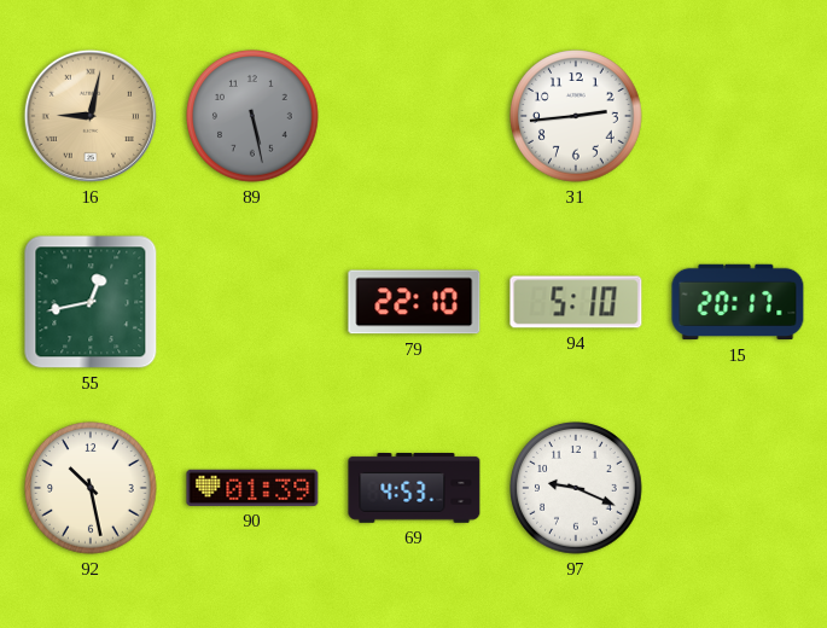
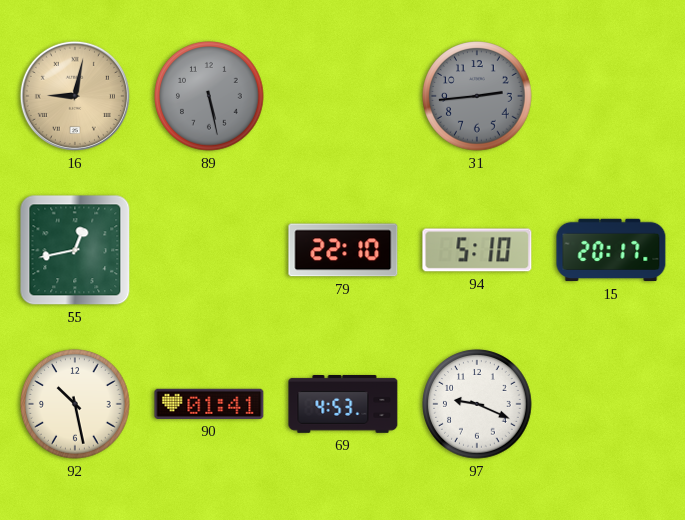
31 dial: white -> grey
90: 01:39 -> 01:41
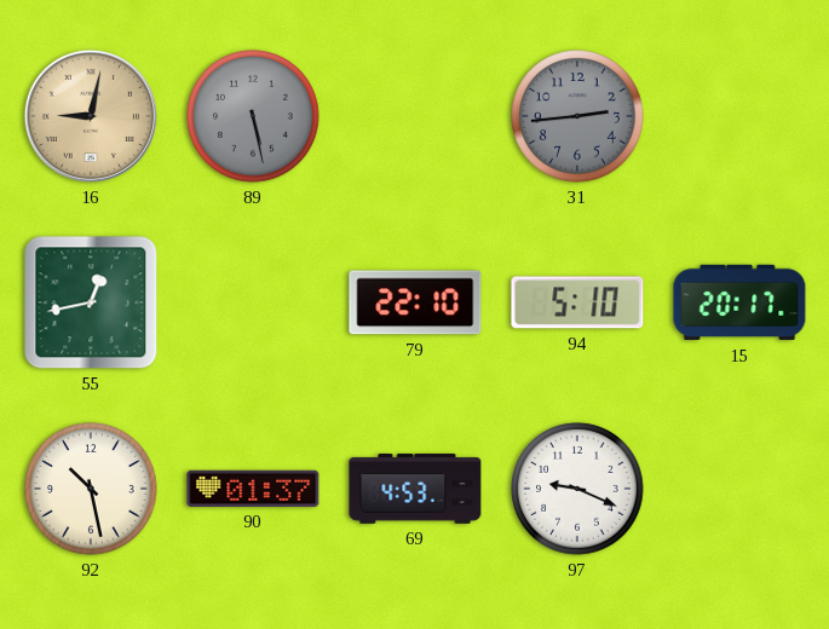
90: 01:41 -> 01:37
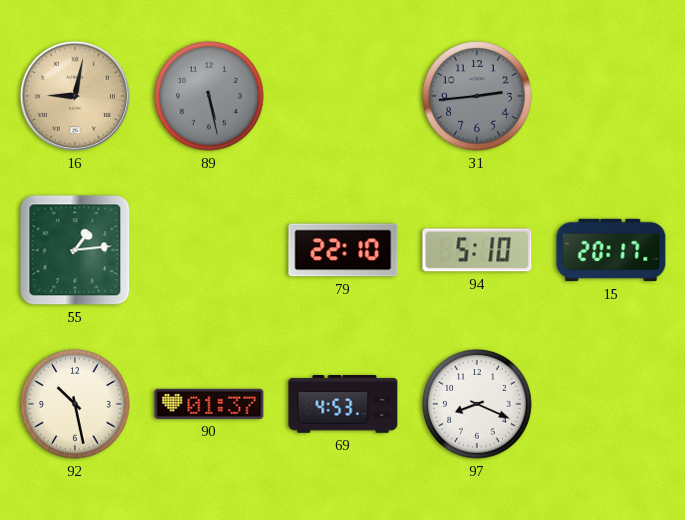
55: 12:43 -> 1:14
97: 9:19 -> 8:19
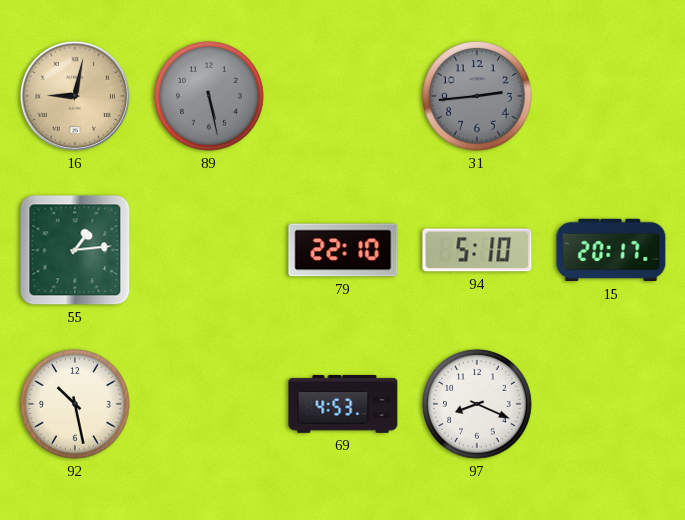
90: 01:37 -> none
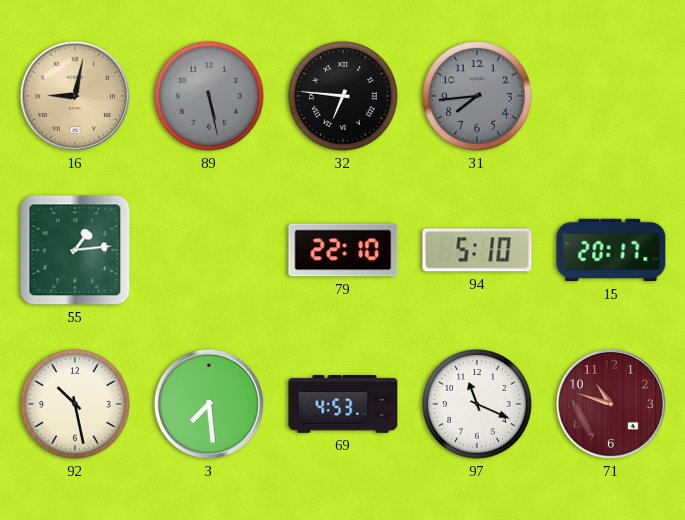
32: none -> 6:46
31: 2:44 -> 7:44
3: none -> 7:29
97: 8:19 -> 11:19
71: none -> 10:48
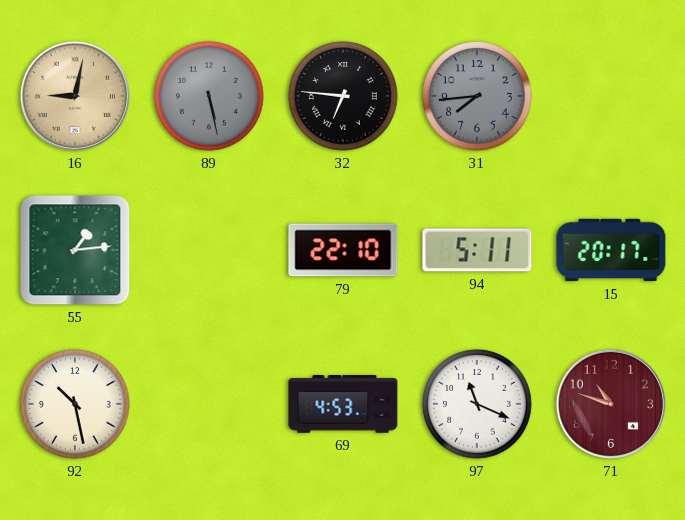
94: 5:10 -> 5:11
3: 7:29 -> none
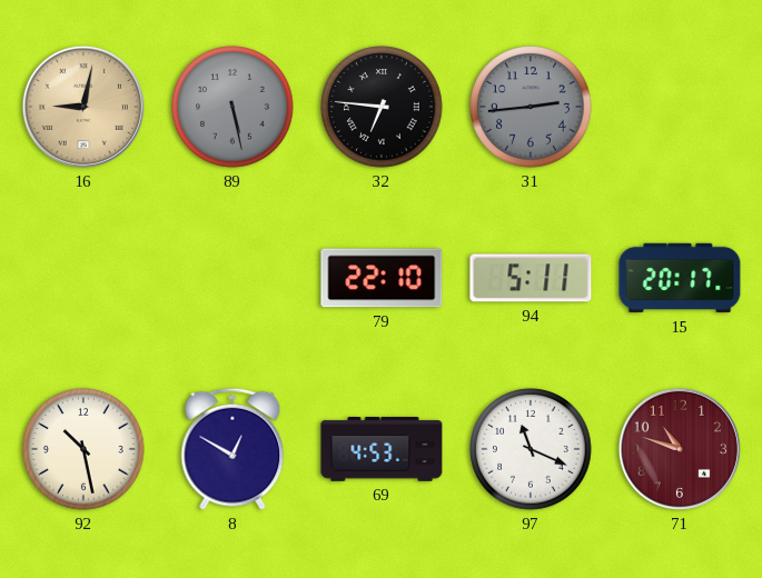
31: 7:44 -> 2:44
55: 1:14 -> none
8: none -> 12:50
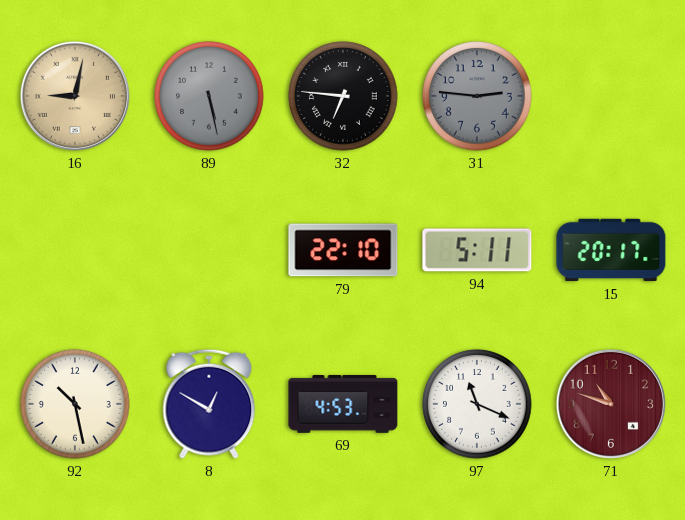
31: 2:44 -> 2:46
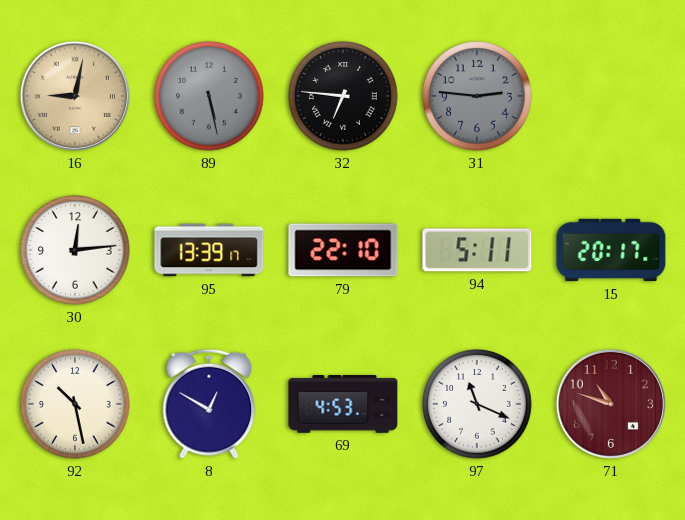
30: none -> 12:14
95: none -> 13:39
